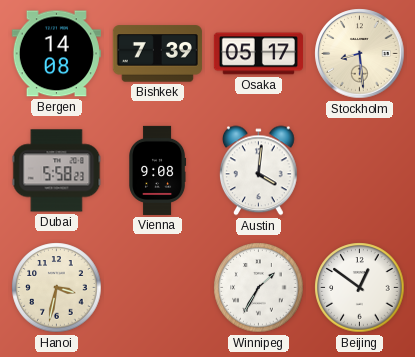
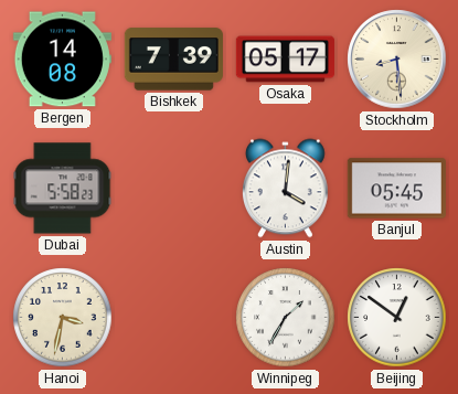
Vienna: 9:08 -> none
Banjul: none -> 05:45
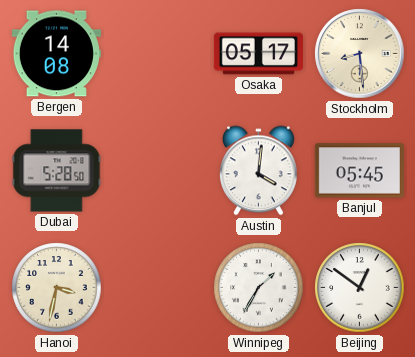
Bishkek: 7:39 -> none
Dubai: 5:58 -> 5:28
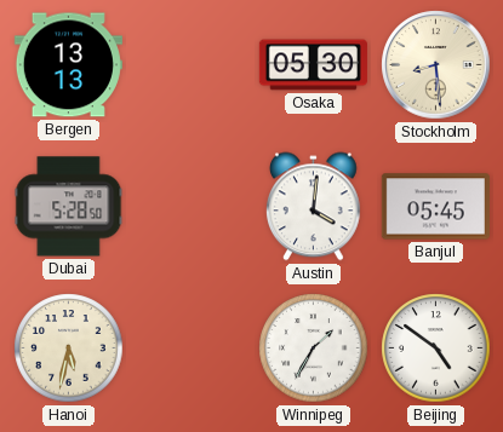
Bergen: 14:08 -> 13:13
Osaka: 05:17 -> 05:30
Hanoi: 3:32 -> 5:32
Beijing: 12:51 -> 4:51
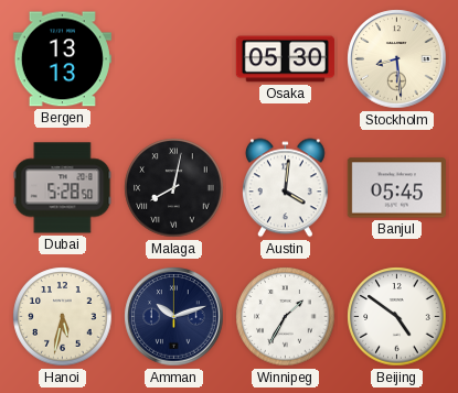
Malaga: none -> 8:02
Amman: none -> 10:12
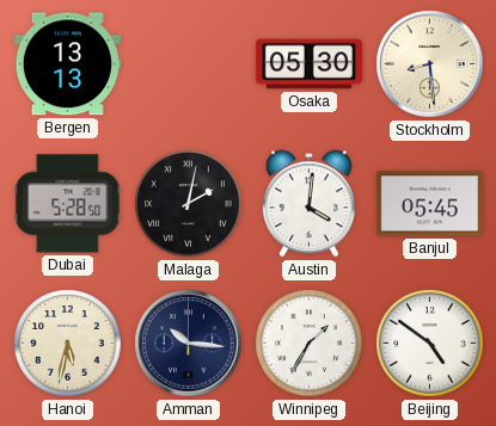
Malaga: 8:02 -> 2:02
Amman: 10:12 -> 10:16
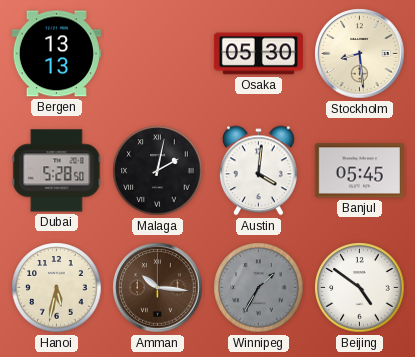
Amman dial: navy -> brown
Winnipeg dial: white -> grey
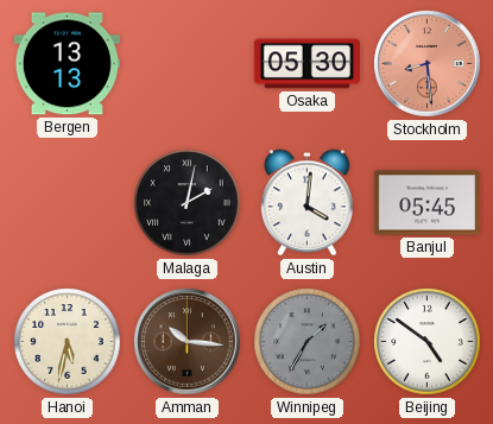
Stockholm dial: cream -> salmon
Dubai: 5:28 -> none
